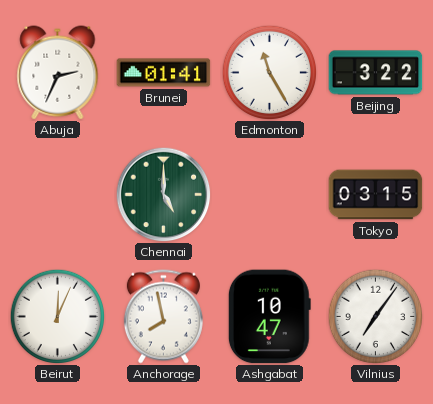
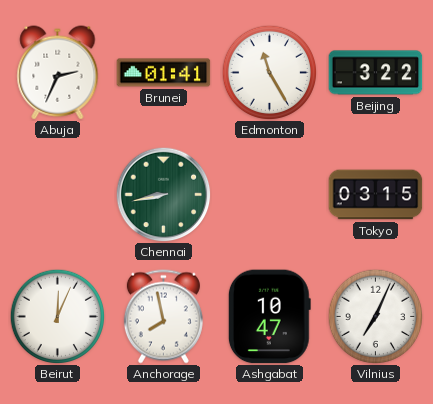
Chennai: 5:00 -> 8:43
Vilnius: 7:06 -> 7:04
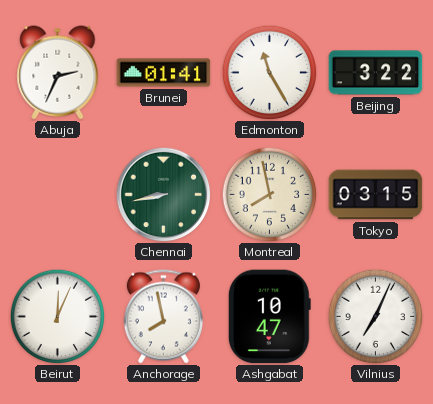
Montreal: none -> 7:58
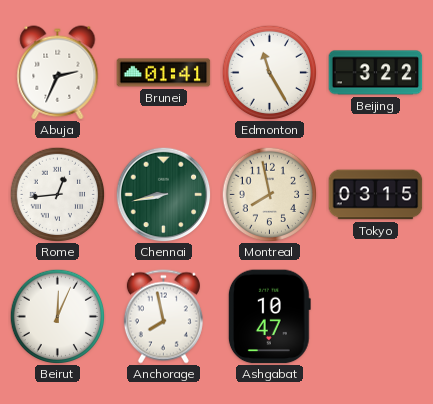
Rome: none -> 12:44
Vilnius: 7:04 -> none
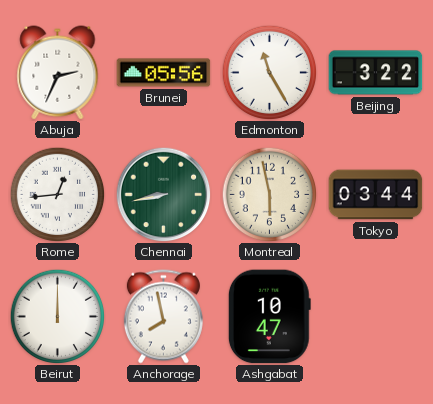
Brunei: 01:41 -> 05:56
Montreal: 7:58 -> 5:58
Tokyo: 03:15 -> 03:44
Beirut: 12:04 -> 12:00
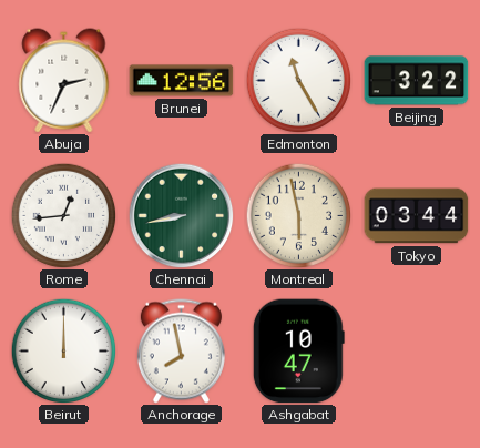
Brunei: 05:56 -> 12:56
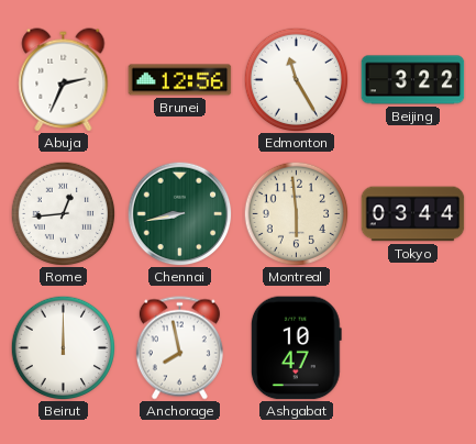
Montreal: 5:58 -> 5:59
